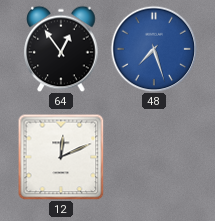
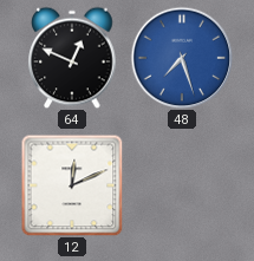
64: 12:54 -> 12:49
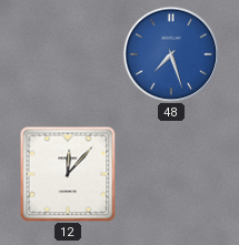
64: 12:49 -> none
12: 12:11 -> 12:07
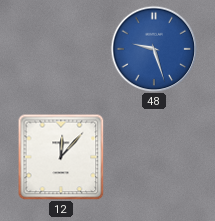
48: 7:27 -> 9:27
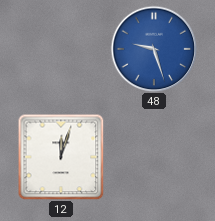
12: 12:07 -> 12:03
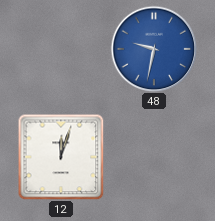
48: 9:27 -> 9:32
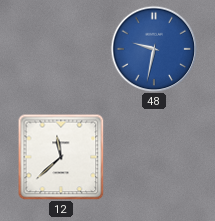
12: 12:03 -> 11:38
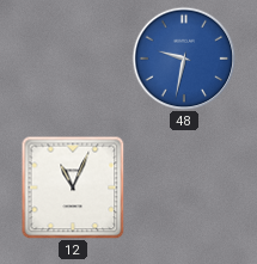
12: 11:38 -> 11:04
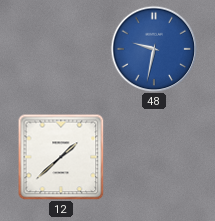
12: 11:04 -> 1:38
